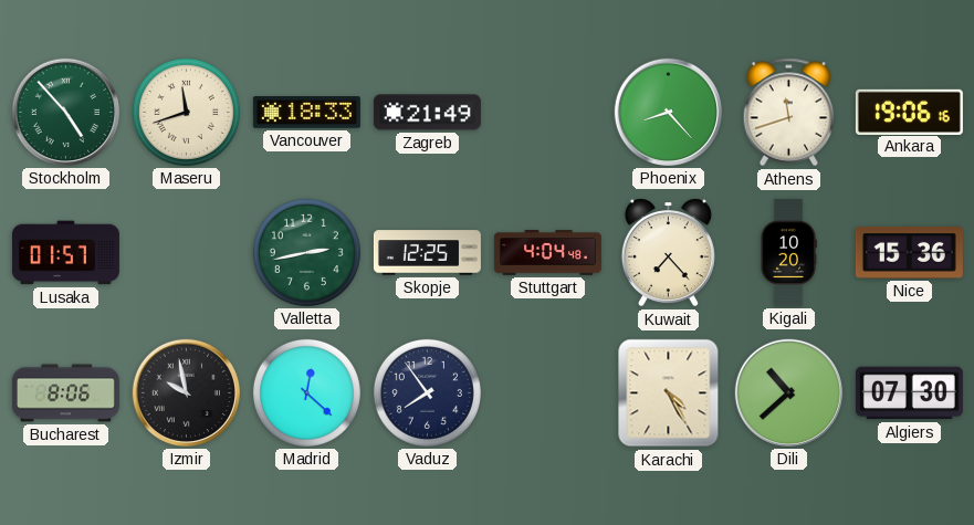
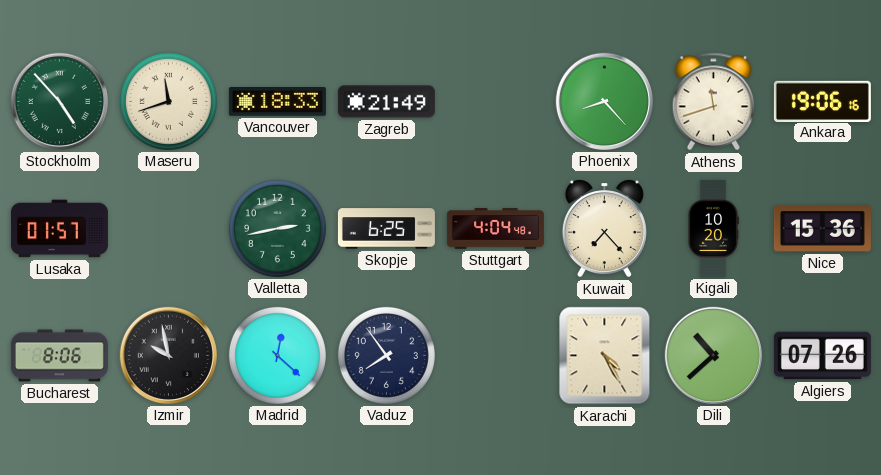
Skopje: 12:25 -> 6:25
Algiers: 07:30 -> 07:26
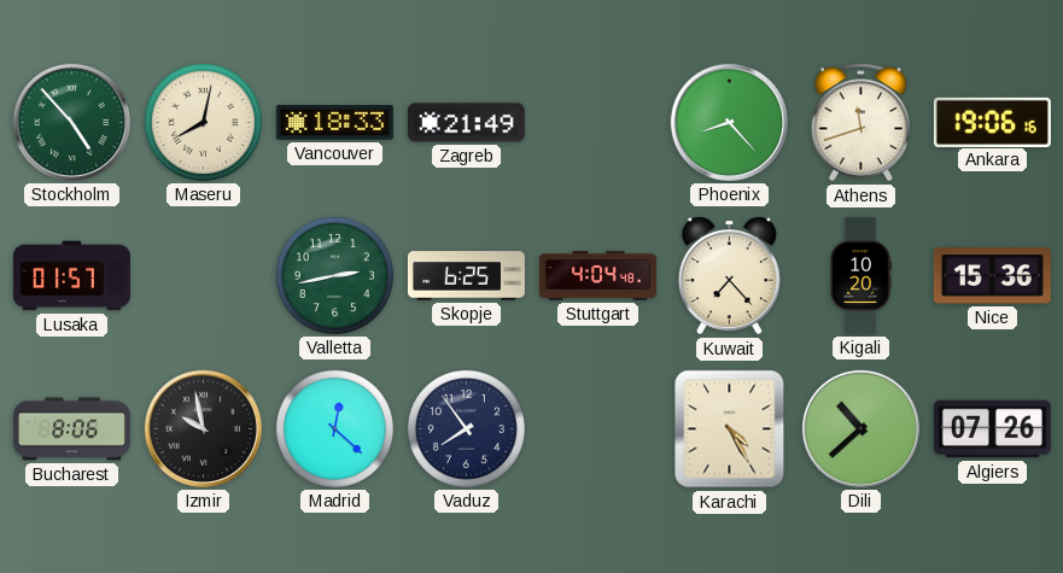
Maseru: 11:42 -> 8:02
